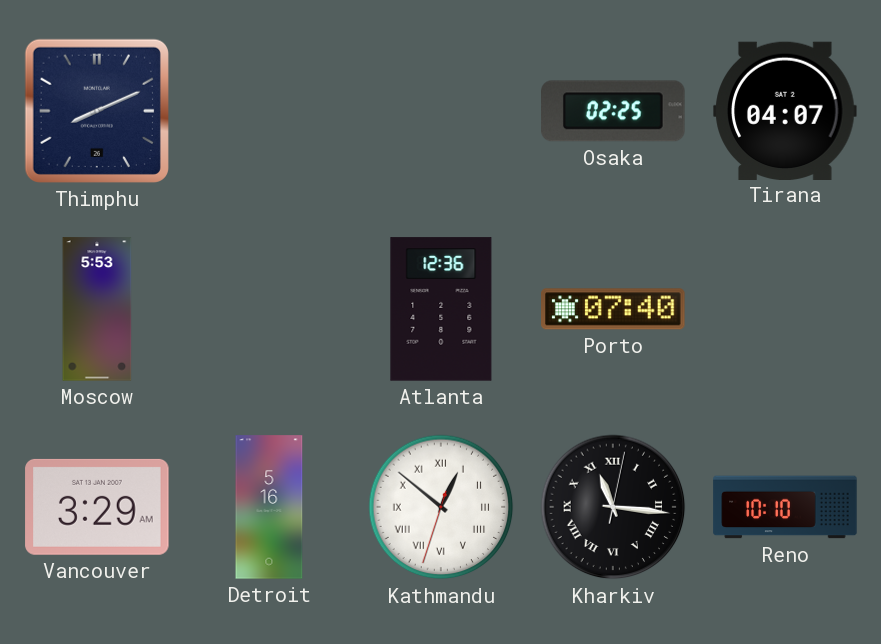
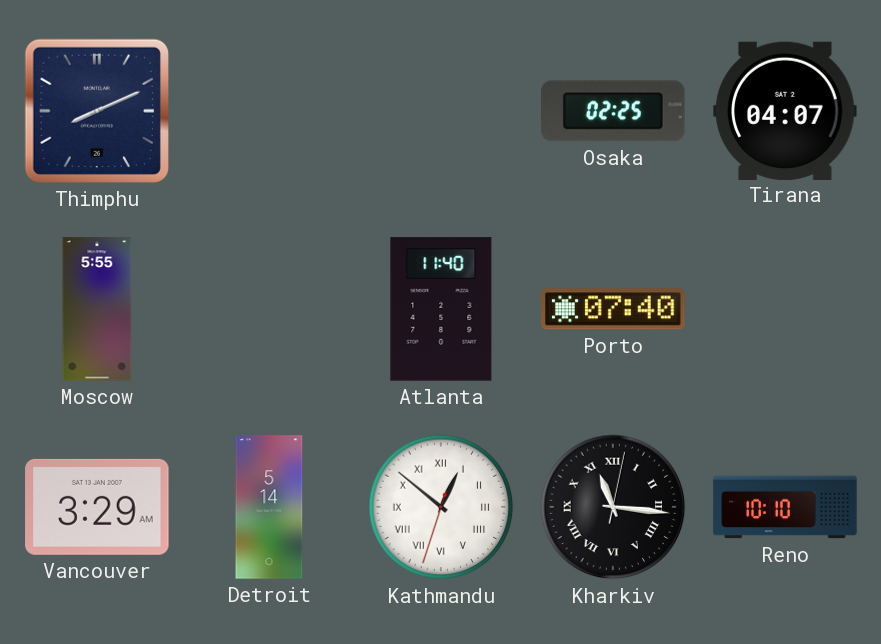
Moscow: 5:53 -> 5:55
Atlanta: 12:36 -> 11:40
Detroit: 5:16 -> 5:14
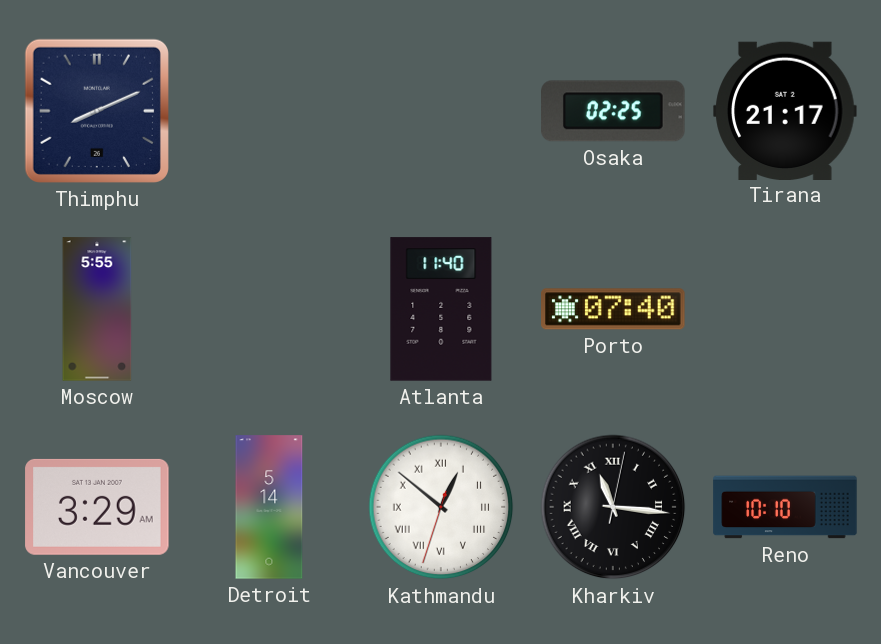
Tirana: 04:07 -> 21:17
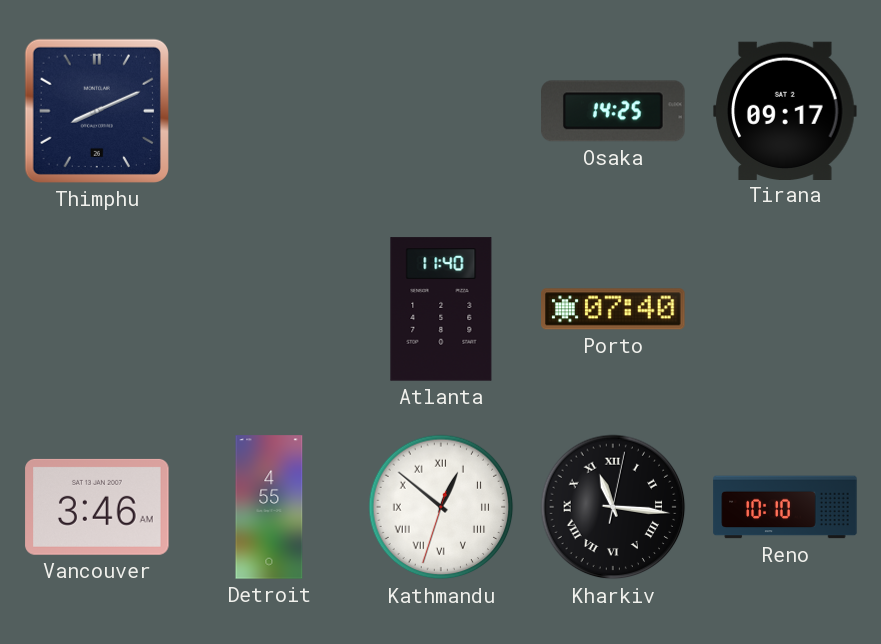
Osaka: 02:25 -> 14:25
Tirana: 21:17 -> 09:17
Moscow: 5:55 -> none
Vancouver: 3:29 -> 3:46
Detroit: 5:14 -> 4:55
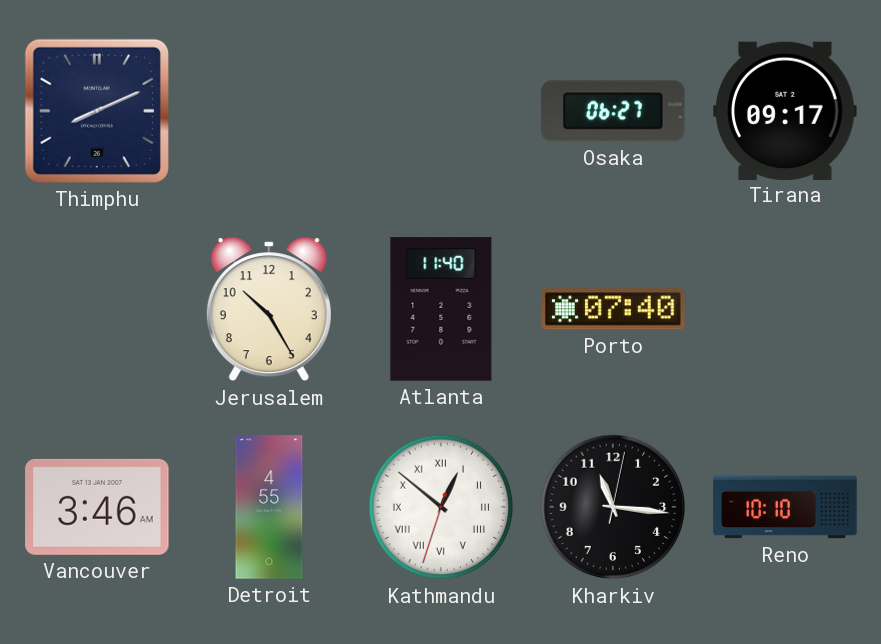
Osaka: 14:25 -> 06:27
Jerusalem: none -> 10:25
Kharkiv numerals: Roman -> Arabic
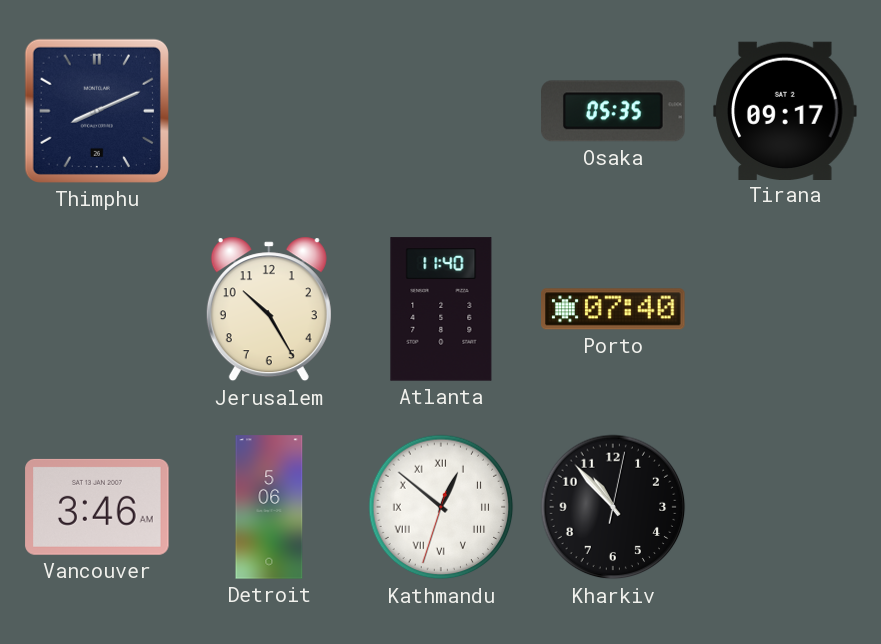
Osaka: 06:27 -> 05:35
Detroit: 4:55 -> 5:06
Kharkiv: 11:16 -> 10:53
Reno: 10:10 -> none
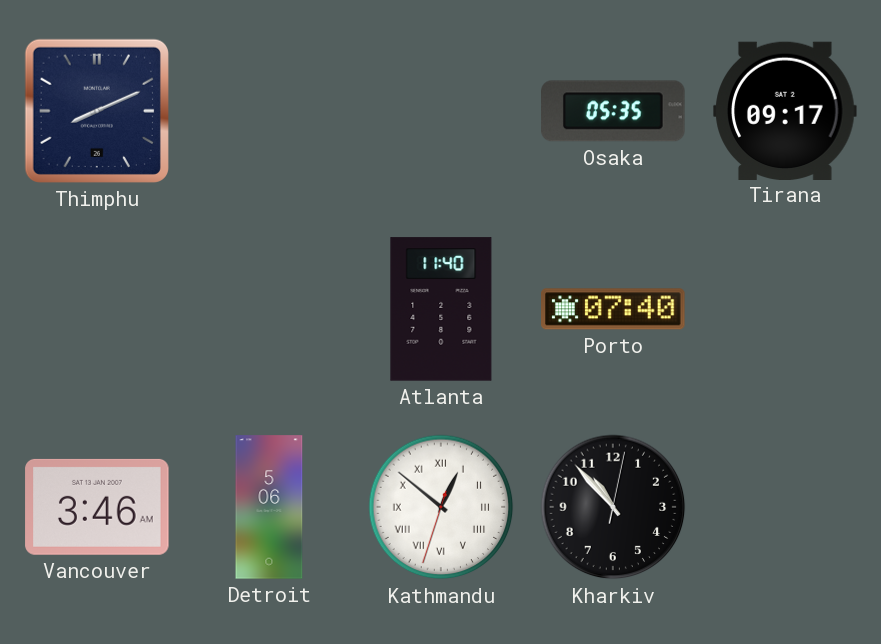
Jerusalem: 10:25 -> none
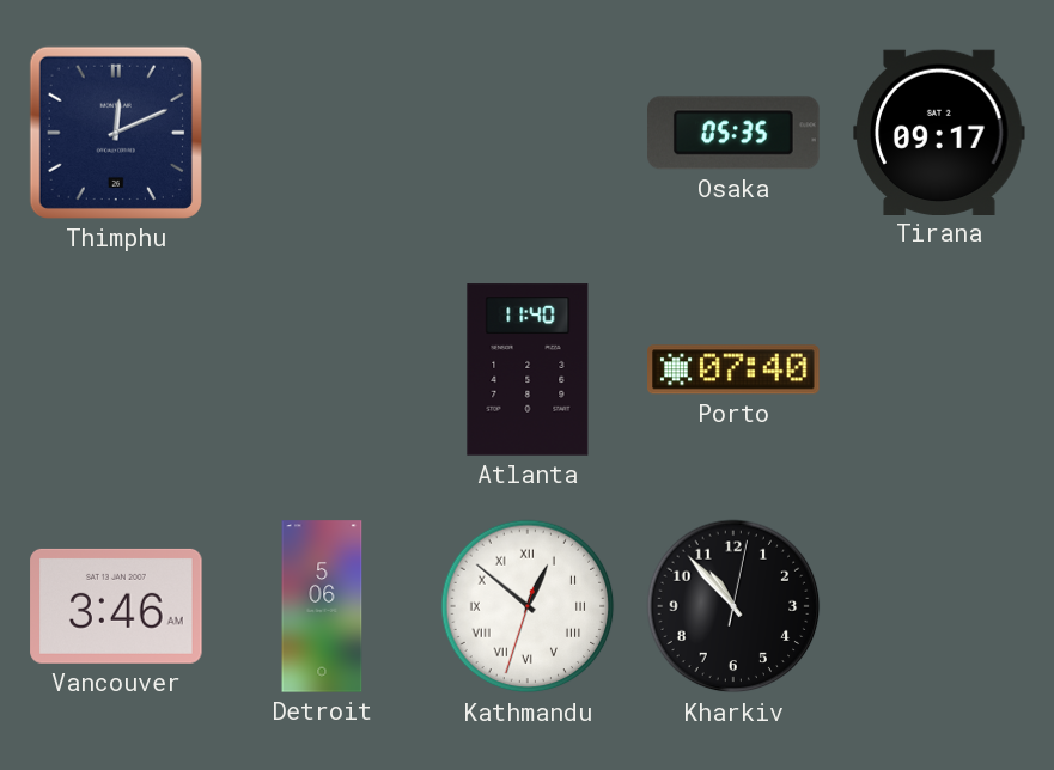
Thimphu: 8:11 -> 12:11
